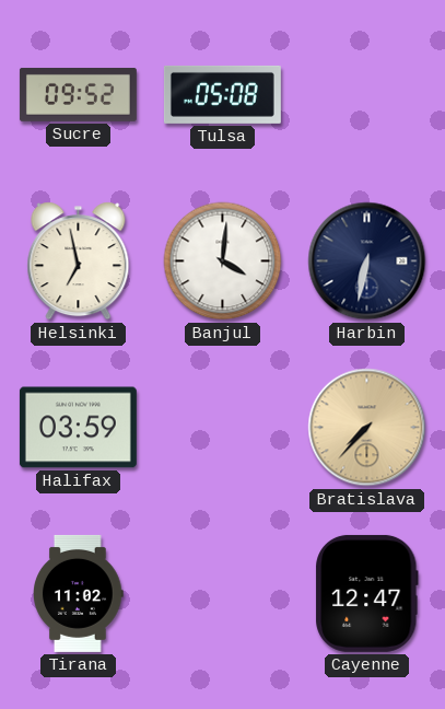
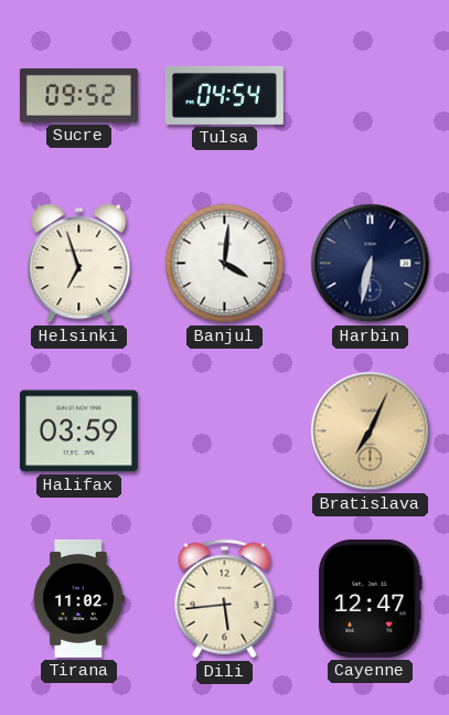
Tulsa: 05:08 -> 04:54
Helsinki: 6:58 -> 6:57
Bratislava: 7:37 -> 7:04
Dili: none -> 5:44
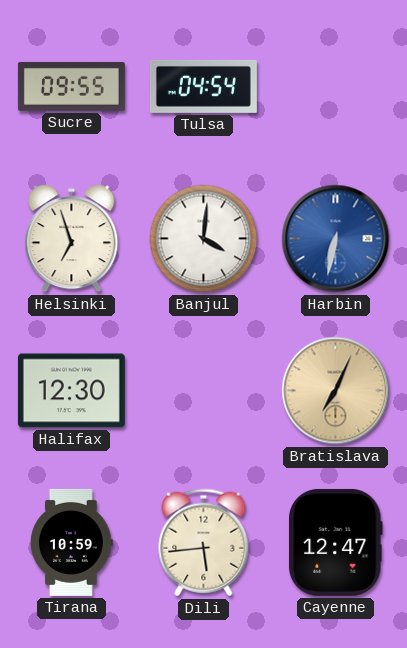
Sucre: 09:52 -> 09:55
Harbin dial: navy -> blue
Halifax: 03:59 -> 12:30
Tirana: 11:02 -> 10:59
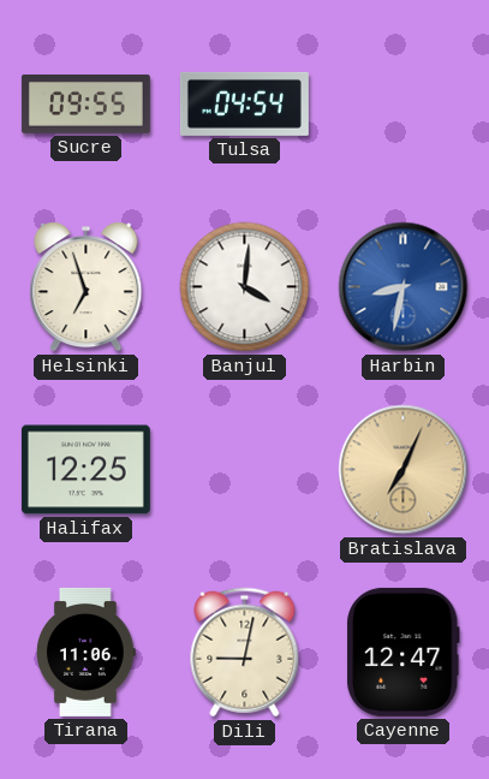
Harbin: 6:32 -> 8:32
Halifax: 12:30 -> 12:25
Tirana: 10:59 -> 11:06
Dili: 5:44 -> 9:02
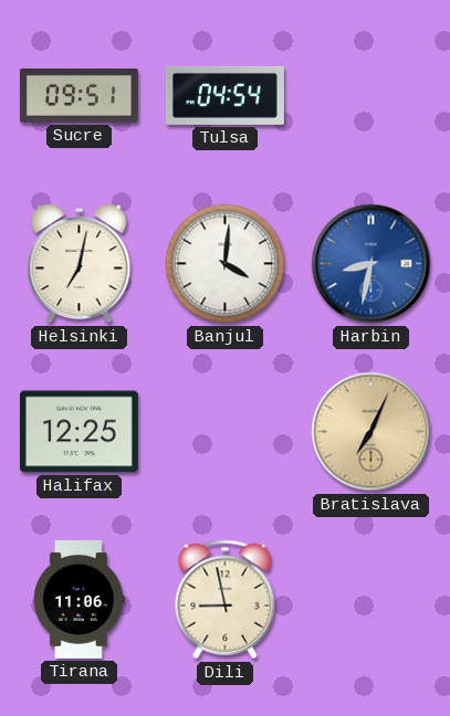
Sucre: 09:55 -> 09:51
Helsinki: 6:57 -> 7:02
Dili: 9:02 -> 8:58
Cayenne: 12:47 -> none
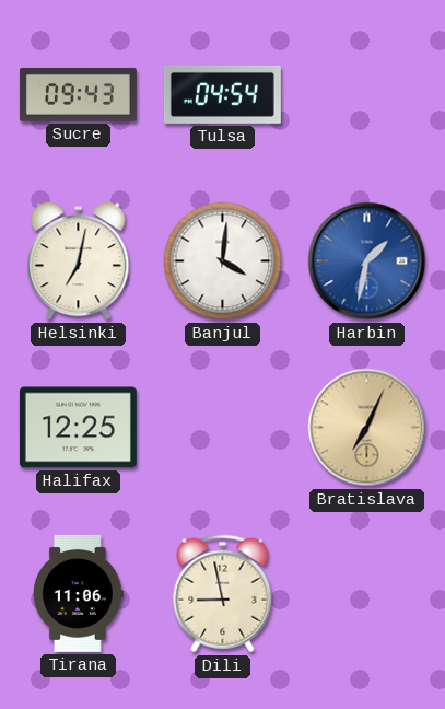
Sucre: 09:51 -> 09:43
Harbin: 8:32 -> 1:32
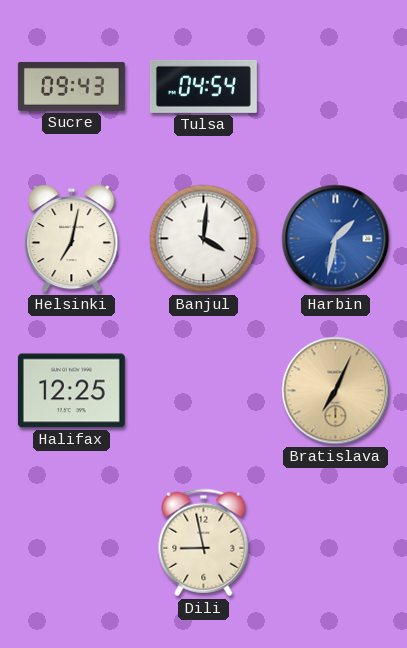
Tirana: 11:06 -> none
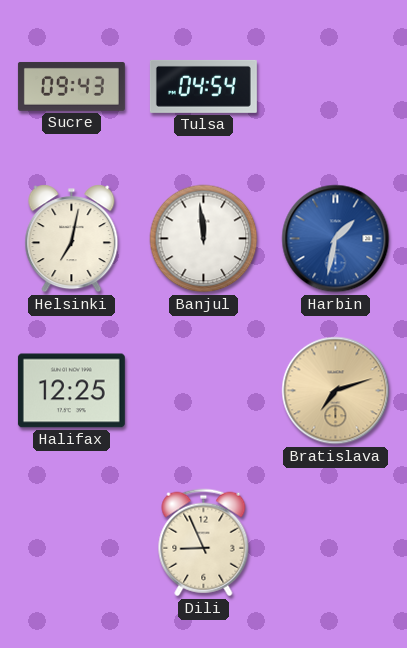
Banjul: 4:01 -> 11:59
Bratislava: 7:04 -> 7:12
Dili: 8:58 -> 8:56
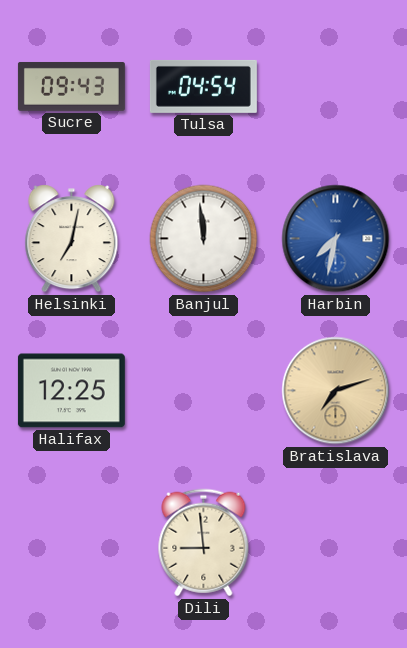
Harbin: 1:32 -> 7:32
Dili: 8:56 -> 8:59
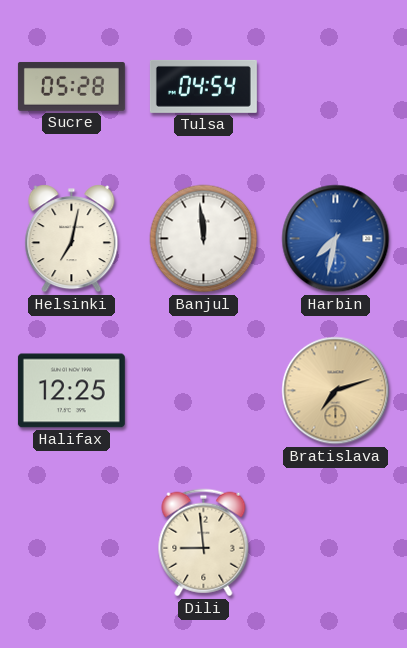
Sucre: 09:43 -> 05:28
